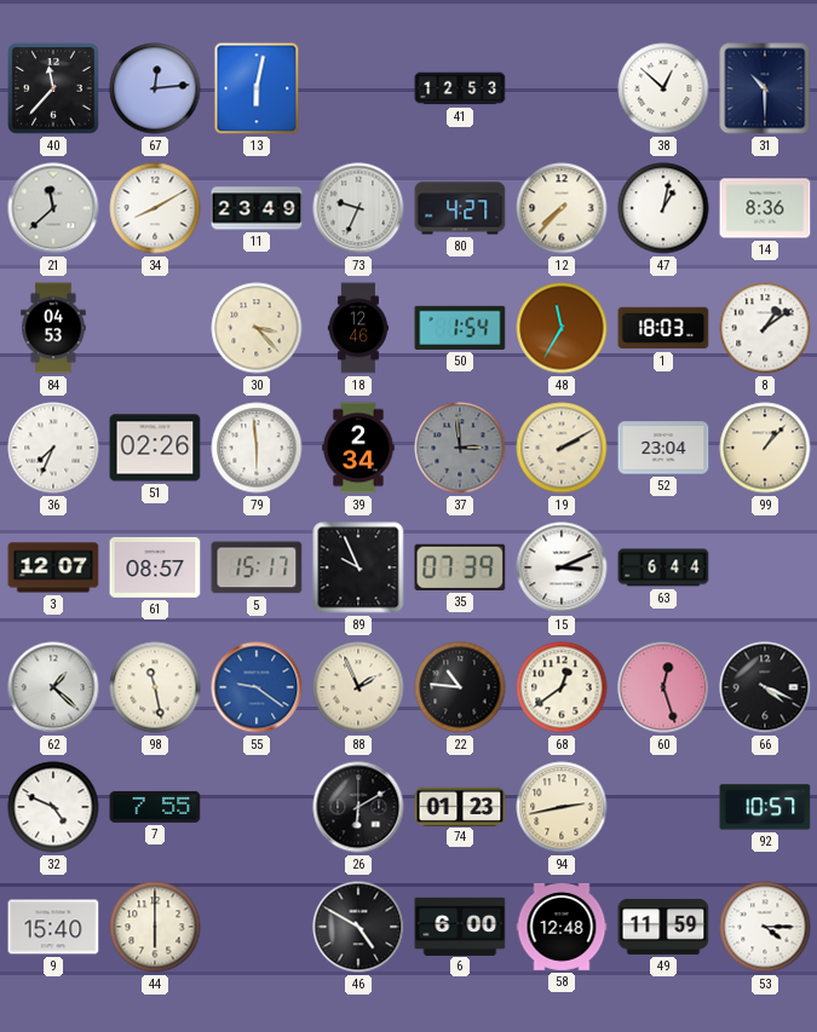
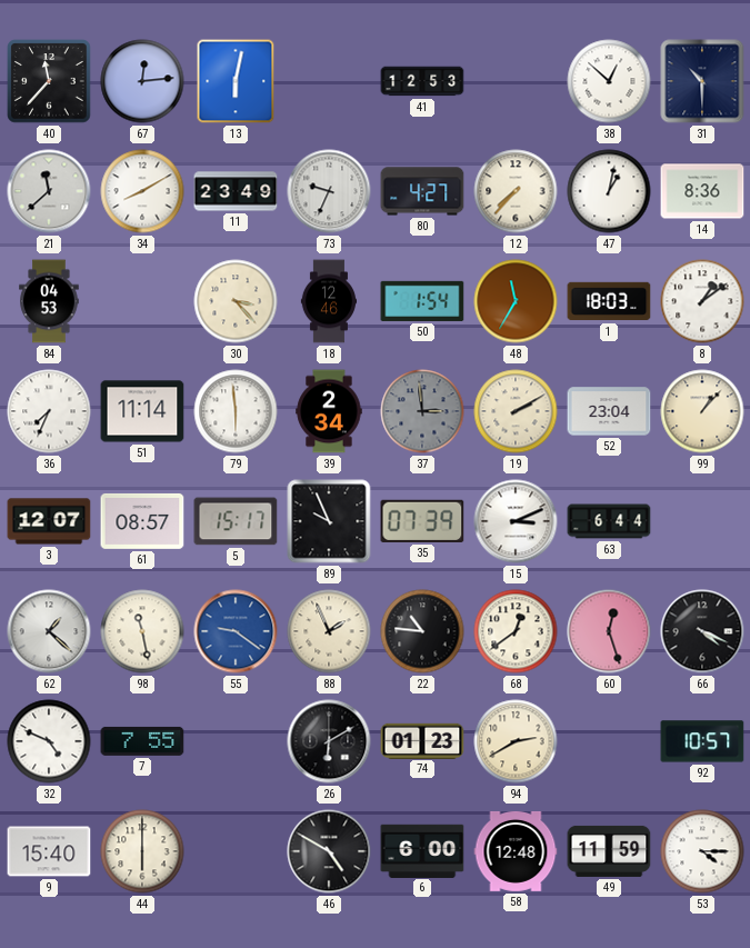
51: 02:26 -> 11:14
94: 2:43 -> 2:40
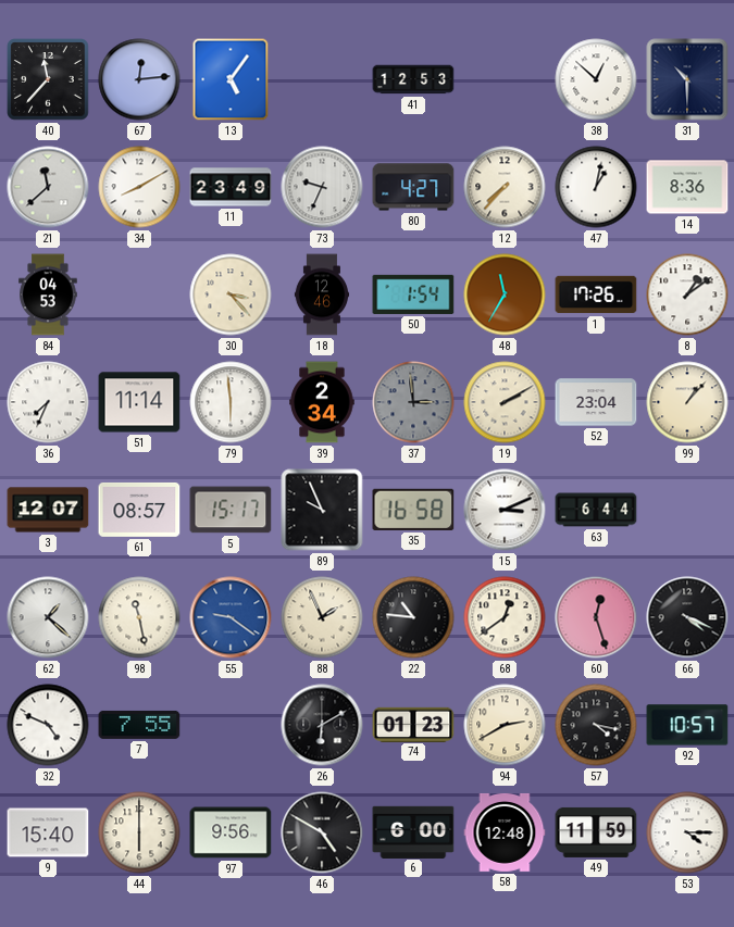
13: 6:02 -> 5:06
1: 18:03 -> 17:26
35: 07:39 -> 16:58
57: none -> 4:17
97: none -> 9:56
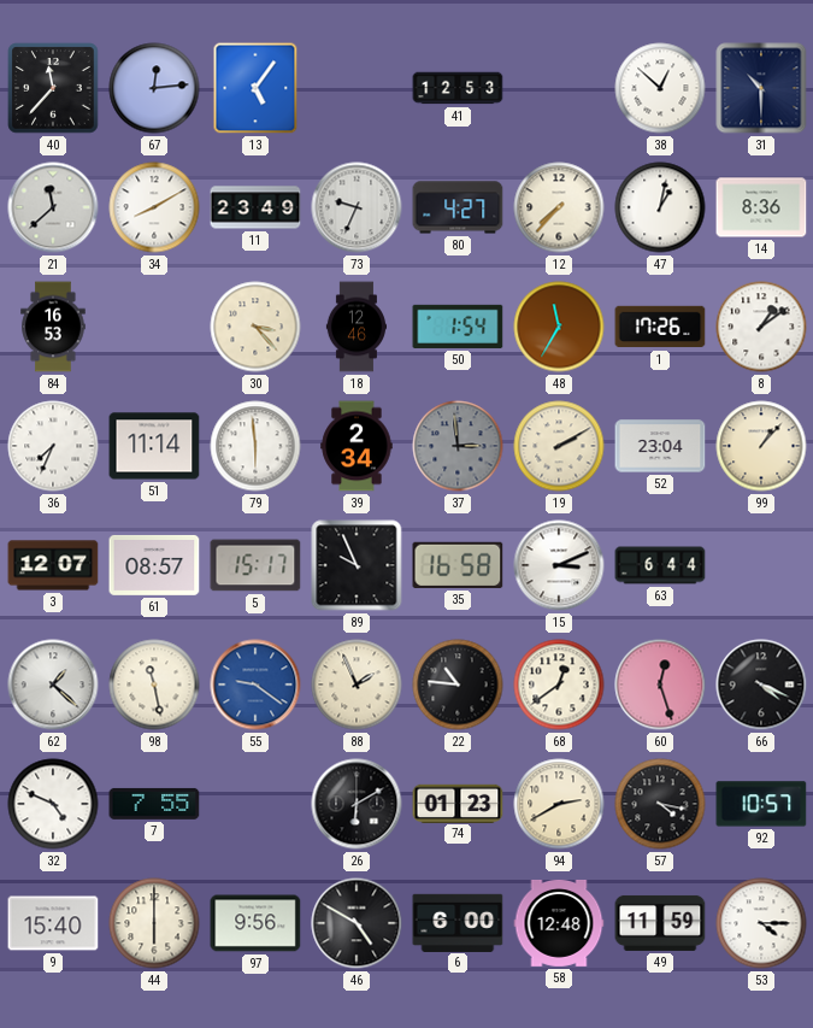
84: 04:53 -> 16:53
